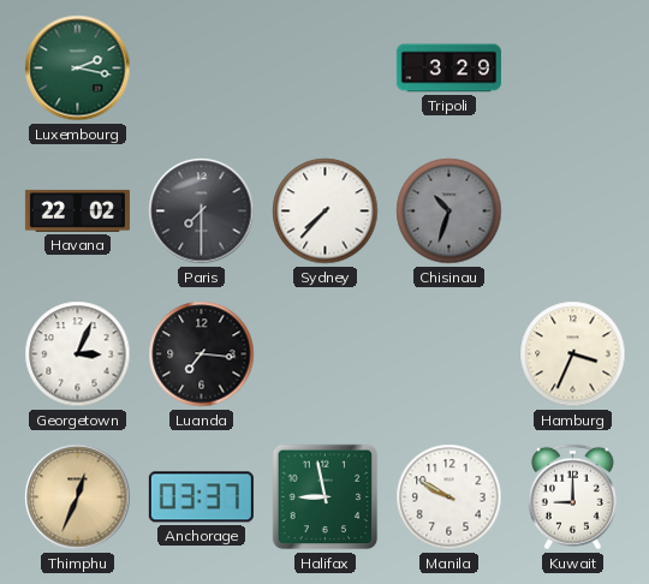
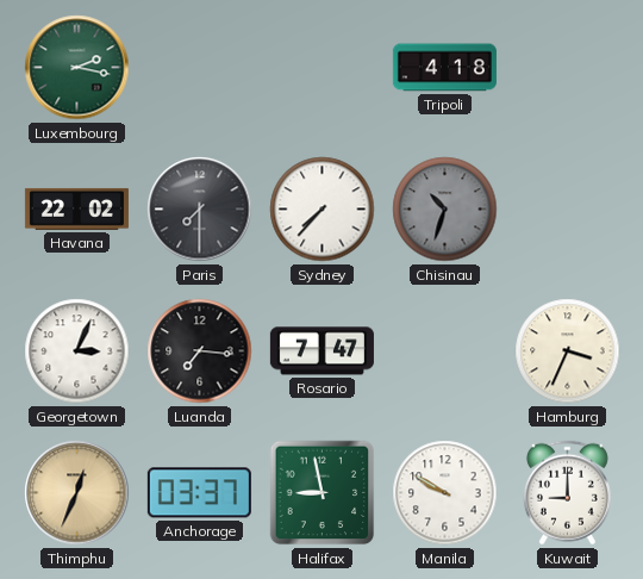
Tripoli: 3:29 -> 4:18
Rosario: none -> 7:47
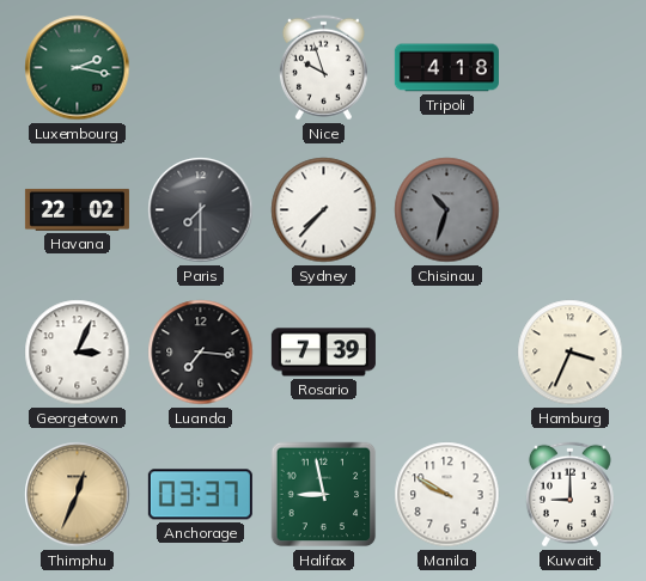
Nice: none -> 9:57
Rosario: 7:47 -> 7:39
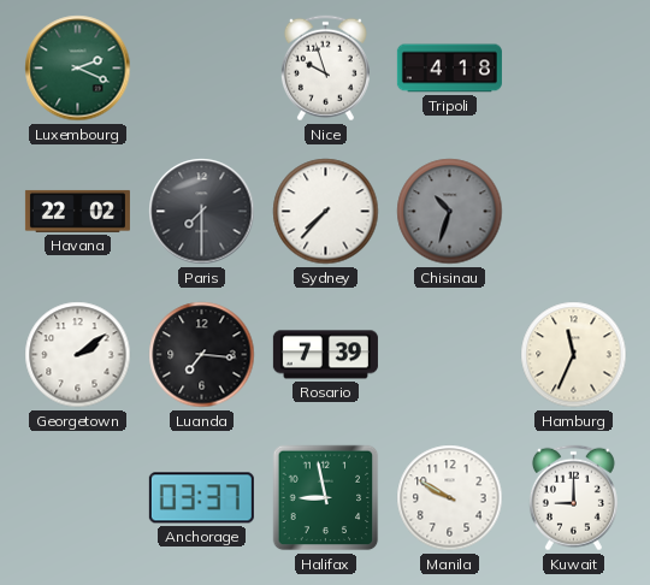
Luxembourg: 2:17 -> 2:19
Georgetown: 3:04 -> 2:09
Hamburg: 3:34 -> 11:34
Thimphu: 12:34 -> none
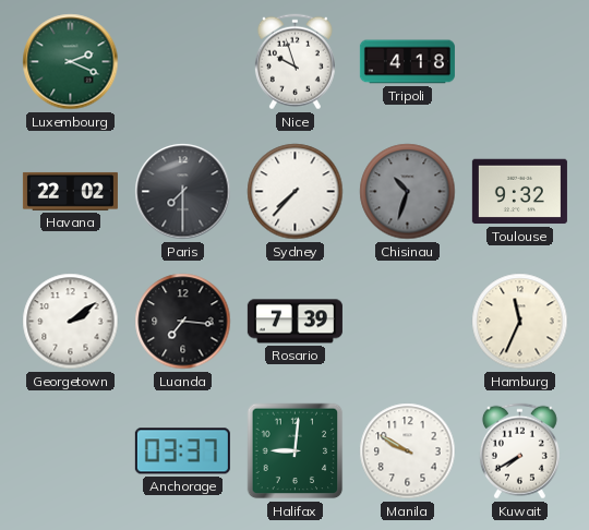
Toulouse: none -> 9:32
Halifax: 8:58 -> 9:01
Kuwait: 9:00 -> 7:40
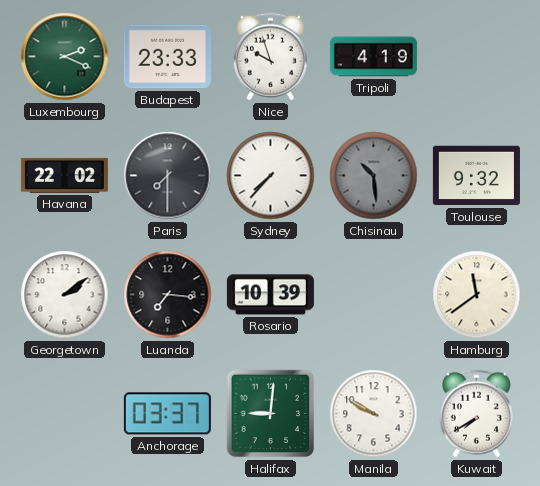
Budapest: none -> 23:33
Tripoli: 4:18 -> 4:19
Chisinau: 10:33 -> 10:29
Rosario: 7:39 -> 10:39
Hamburg: 11:34 -> 11:39
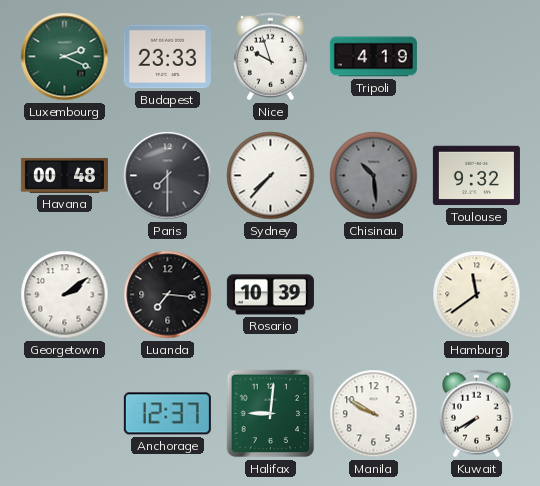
Havana: 22:02 -> 00:48
Anchorage: 03:37 -> 12:37
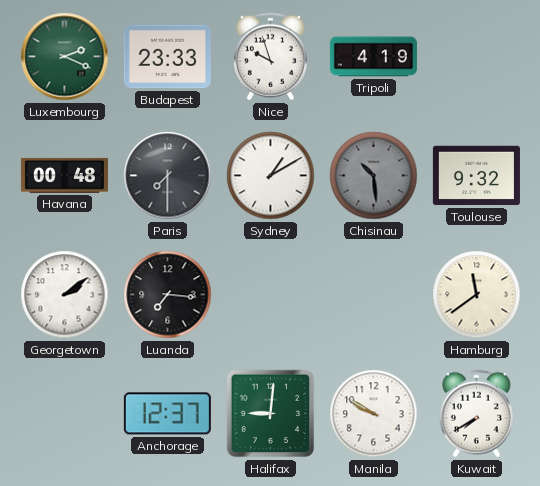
Sydney: 7:37 -> 1:10
Rosario: 10:39 -> none
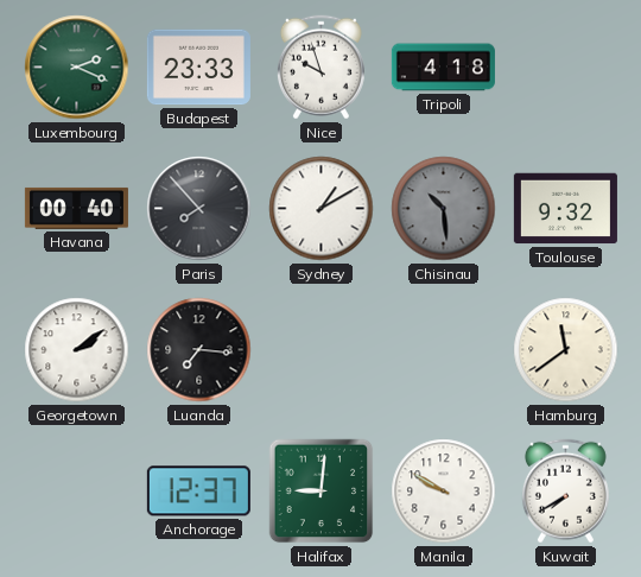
Tripoli: 4:19 -> 4:18
Havana: 00:48 -> 00:40
Paris: 7:30 -> 7:53
